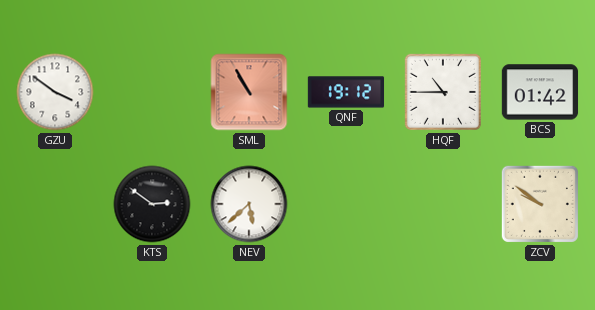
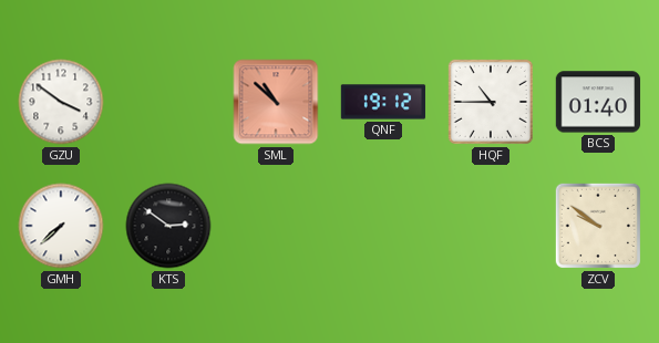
SML: 10:55 -> 10:52
BCS: 01:42 -> 01:40
GMH: none -> 7:38
NEV: 5:38 -> none
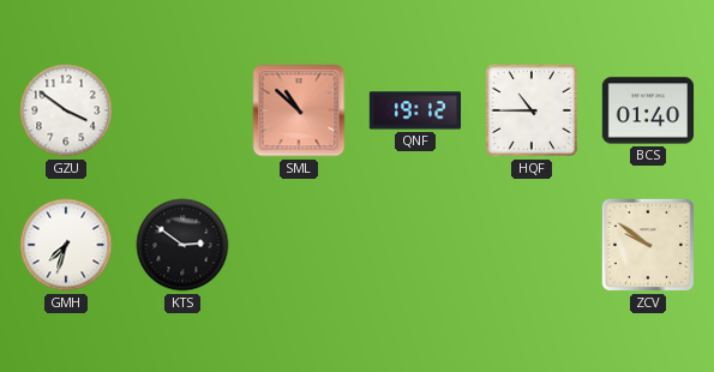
GMH: 7:38 -> 7:33
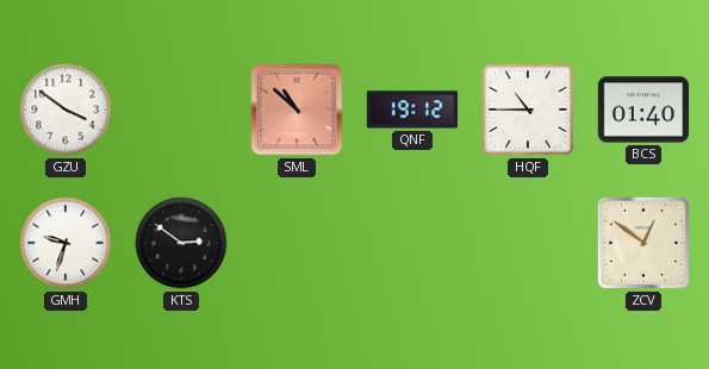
GMH: 7:33 -> 9:33
ZCV: 9:51 -> 12:51
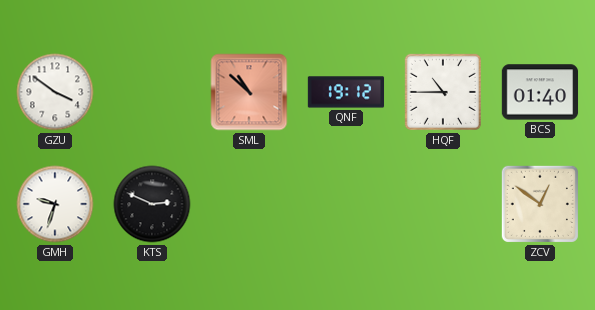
KTS: 2:51 -> 2:49
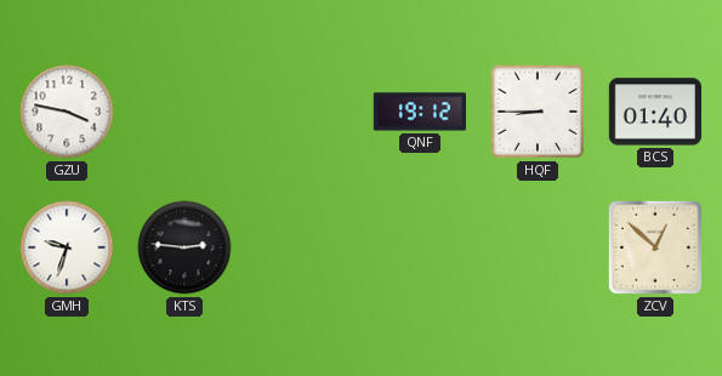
GZU: 3:51 -> 3:47
SML: 10:52 -> none
HQF: 10:45 -> 8:45
KTS: 2:49 -> 2:46
ZCV: 12:51 -> 12:52
